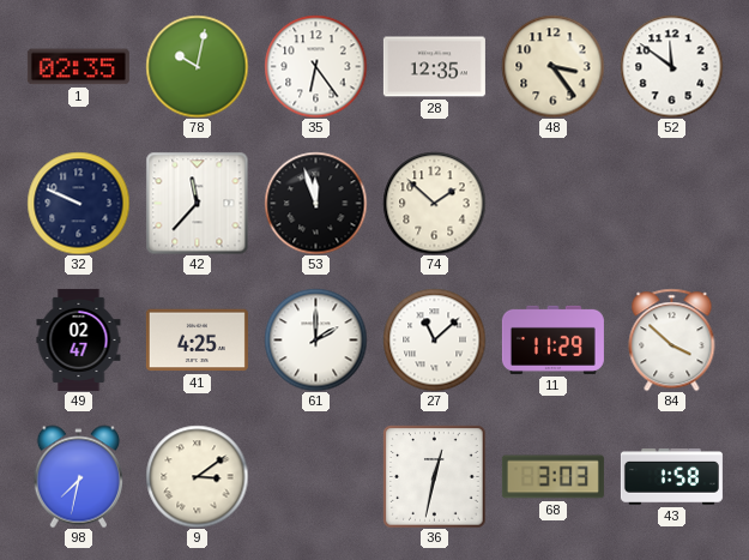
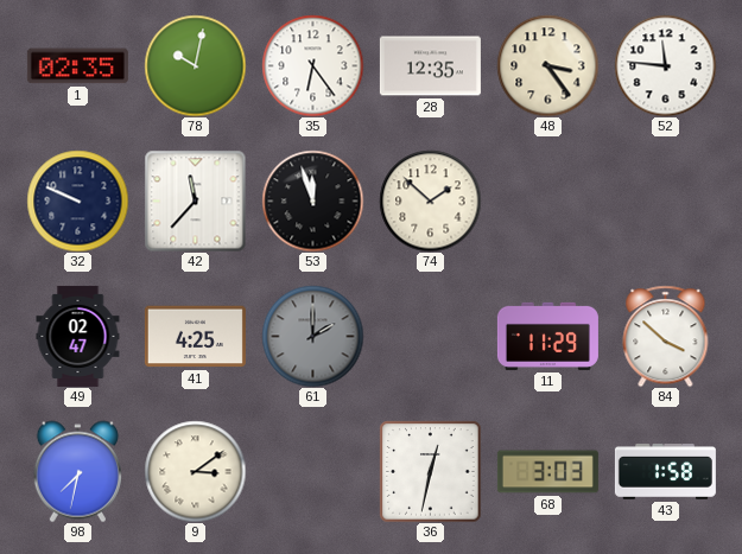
52: 11:51 -> 11:46
61 dial: white -> grey
27: 11:08 -> none
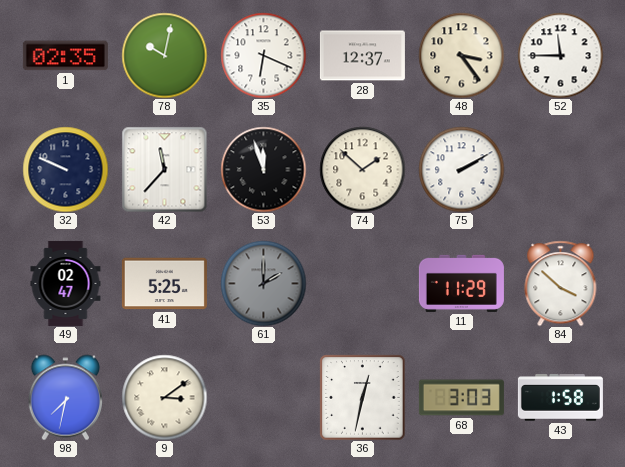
35: 6:24 -> 6:19
28: 12:35 -> 12:37
52: 11:46 -> 11:45
75: none -> 2:10
41: 4:25 -> 5:25
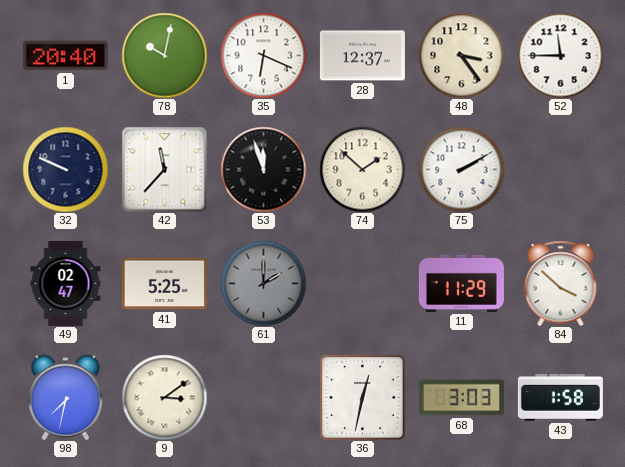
1: 02:35 -> 20:40
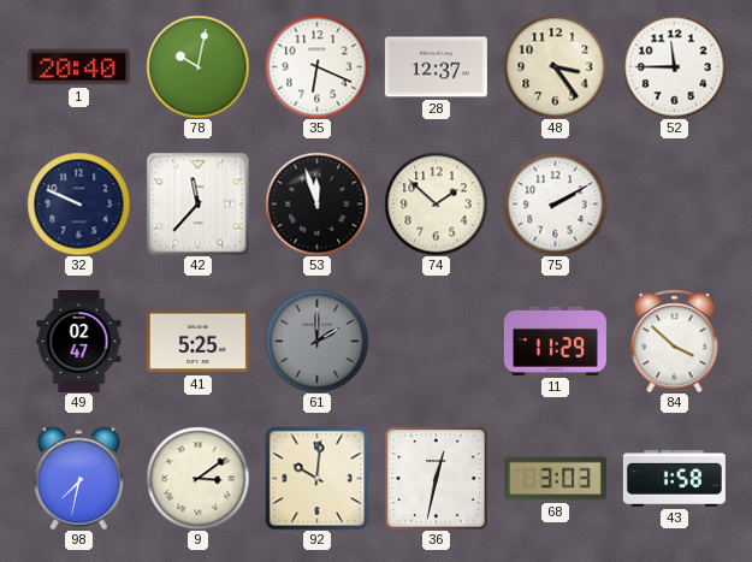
92: none -> 10:01
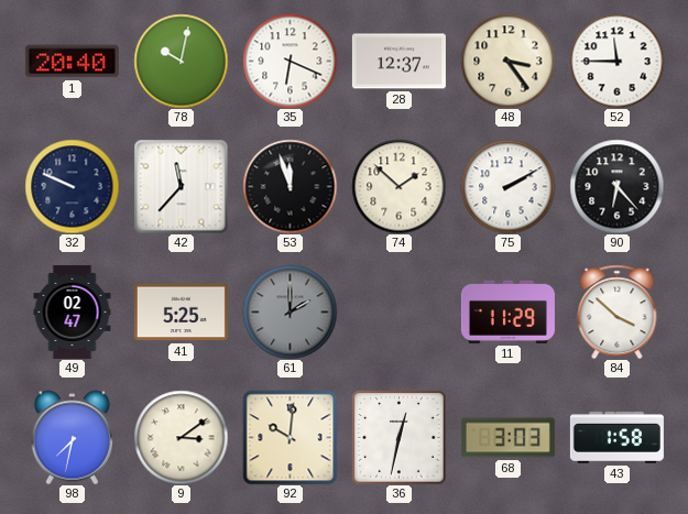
90: none -> 6:23
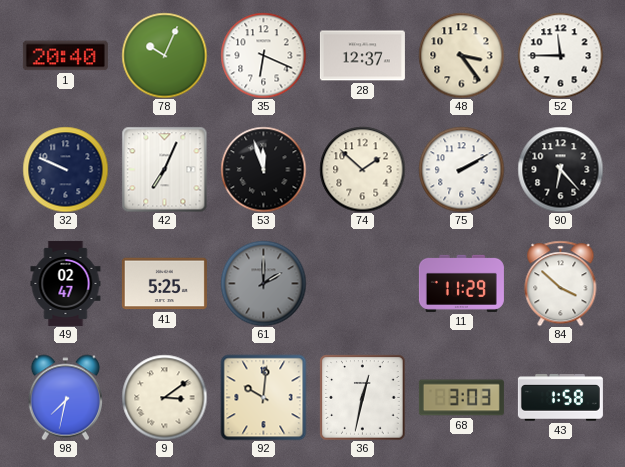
78: 10:02 -> 10:04
42: 11:37 -> 7:04
